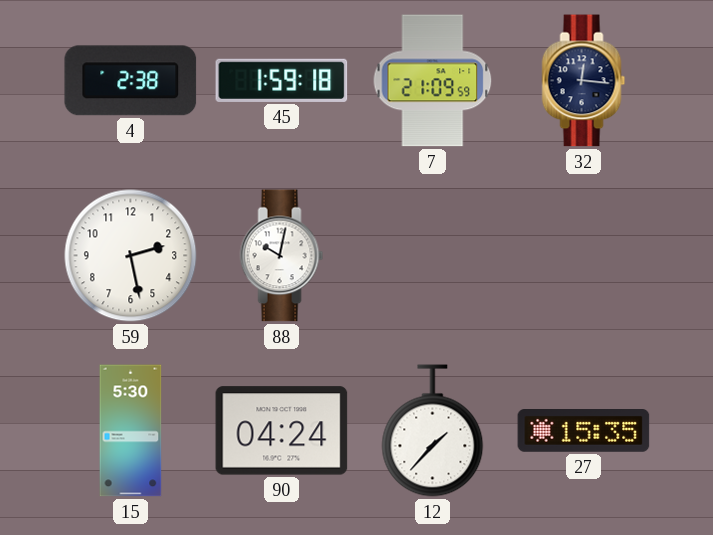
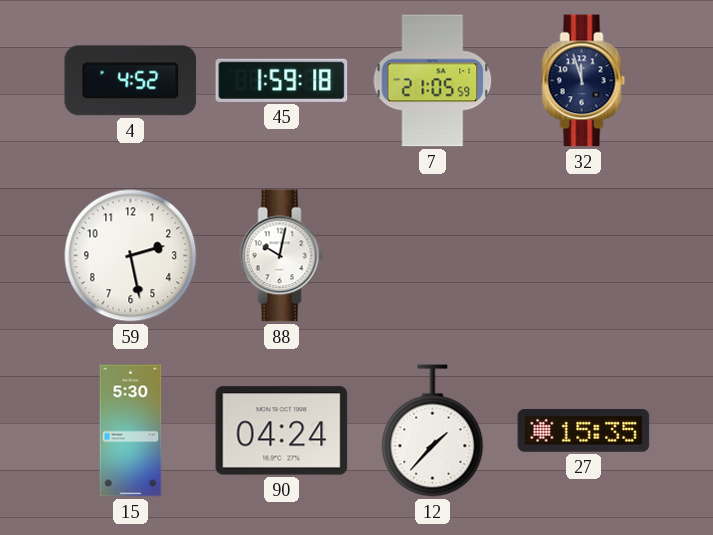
4: 2:38 -> 4:52
7: 21:09 -> 21:05
32: 12:16 -> 11:57
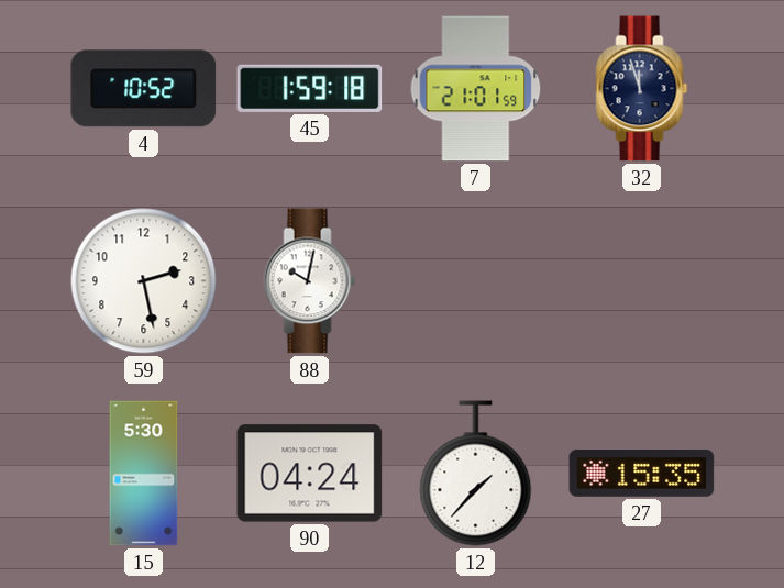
4: 4:52 -> 10:52
7: 21:05 -> 21:01
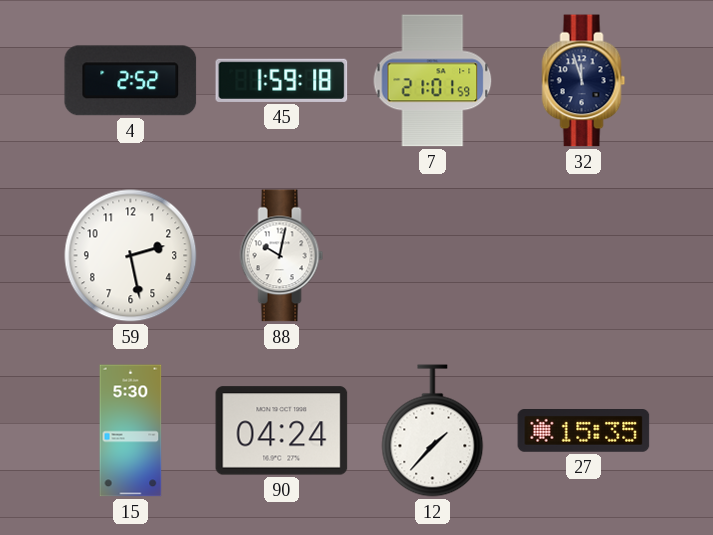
4: 10:52 -> 2:52
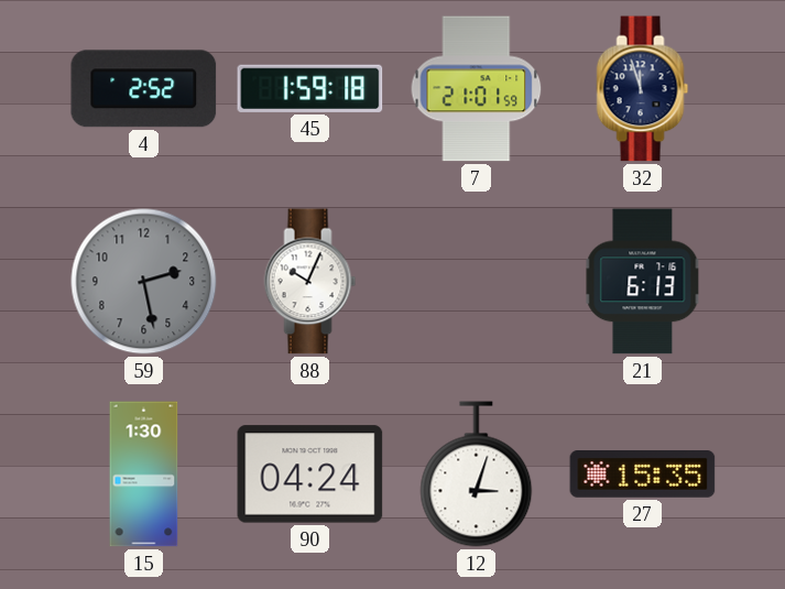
59 dial: white -> grey
88: 10:02 -> 10:04
21: none -> 6:13
15: 5:30 -> 1:30
12: 1:37 -> 3:03
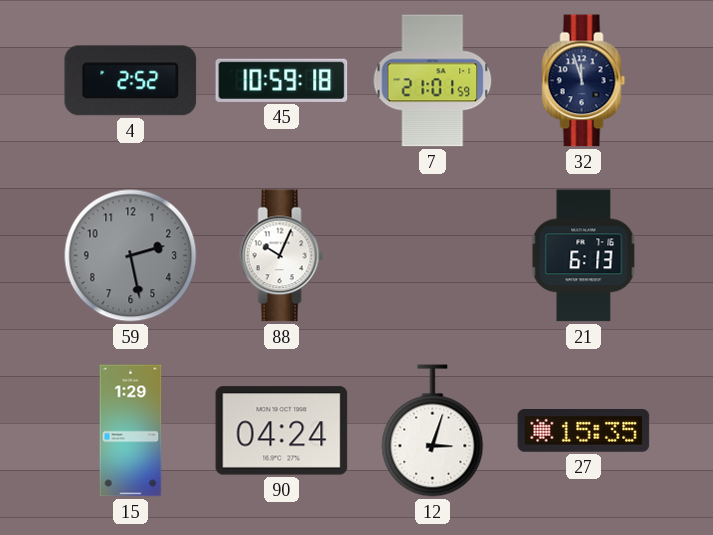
45: 1:59 -> 10:59
15: 1:30 -> 1:29
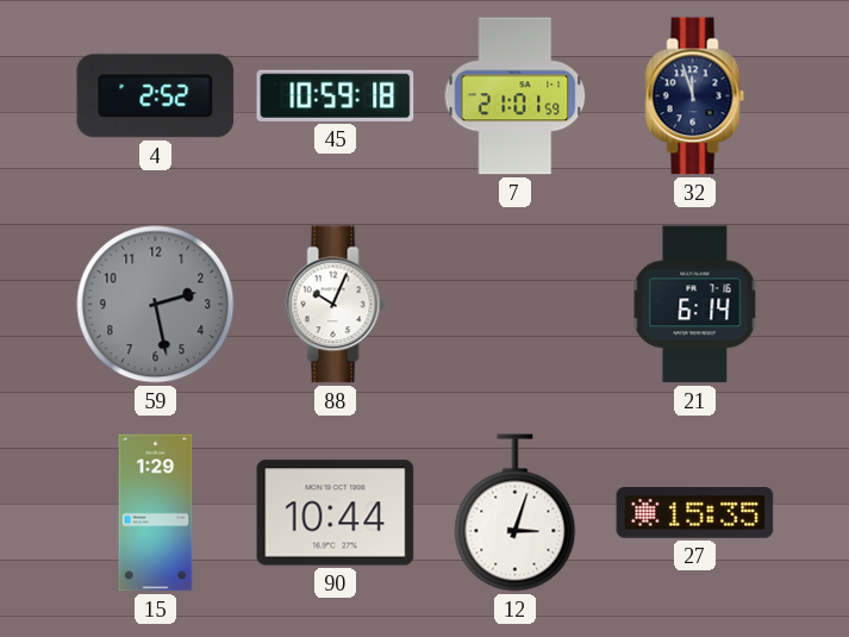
21: 6:13 -> 6:14
90: 04:24 -> 10:44
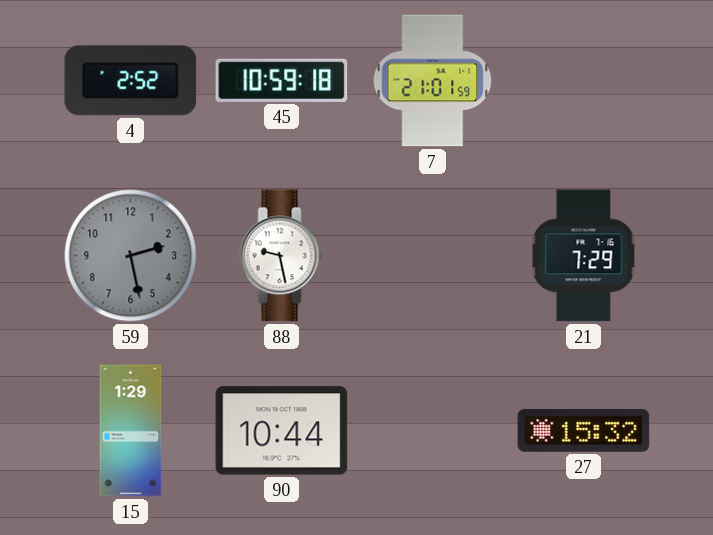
32: 11:57 -> none
88: 10:04 -> 9:28
21: 6:14 -> 7:29
12: 3:03 -> none
27: 15:35 -> 15:32
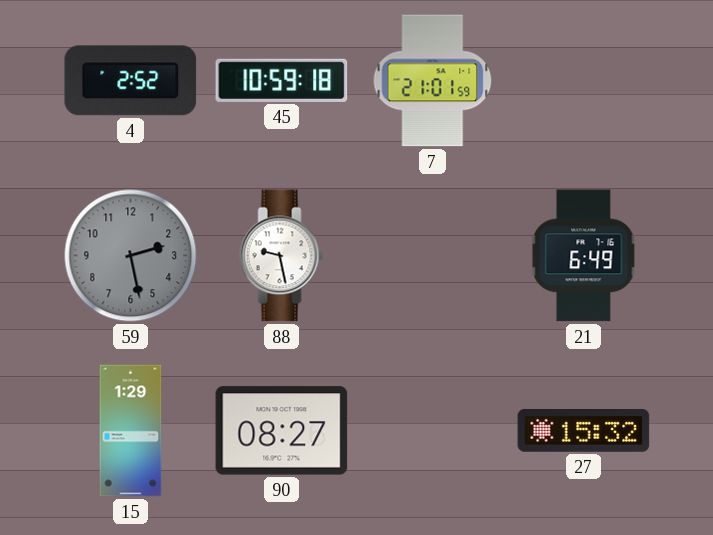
21: 7:29 -> 6:49
90: 10:44 -> 08:27
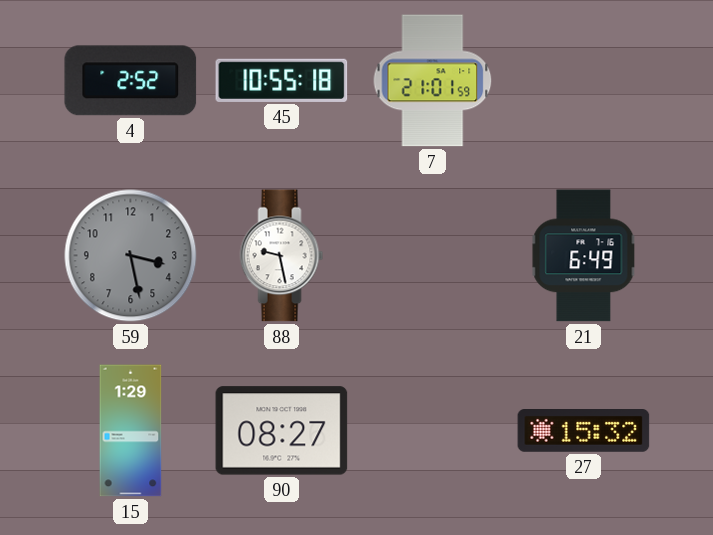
45: 10:59 -> 10:55
59: 2:28 -> 3:28
